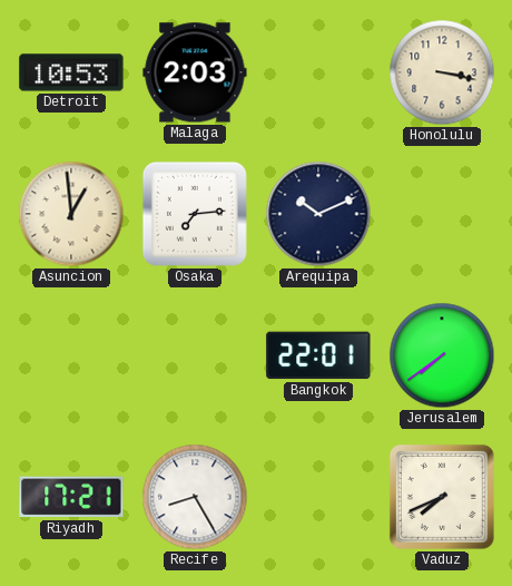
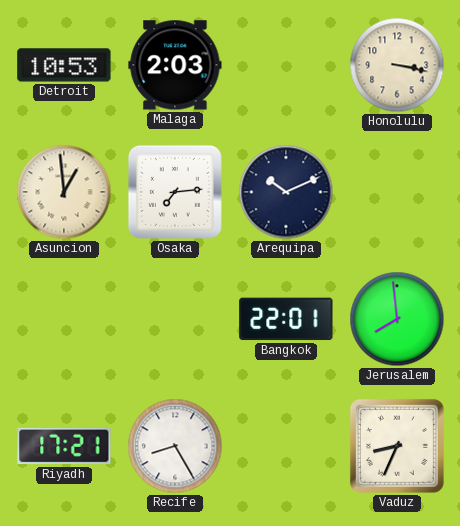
Jerusalem: 7:39 -> 7:59
Vaduz: 7:41 -> 8:34
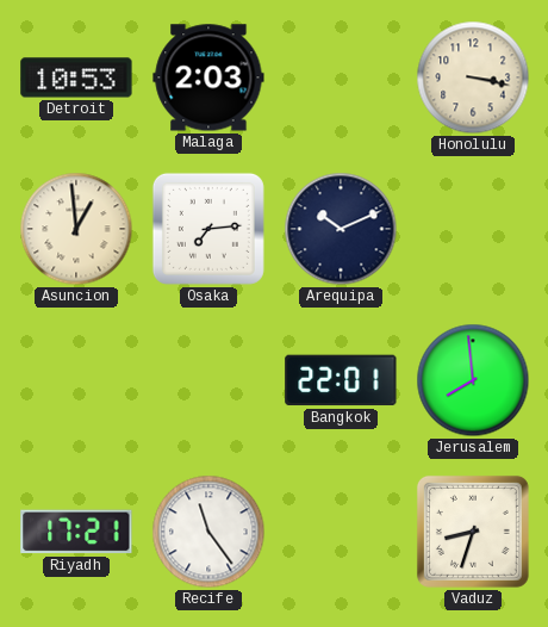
Recife: 8:25 -> 11:24
Vaduz: 8:34 -> 8:33
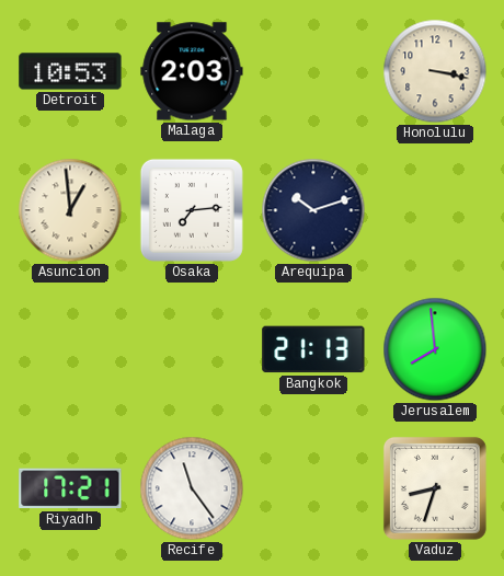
Arequipa: 10:11 -> 10:12
Bangkok: 22:01 -> 21:13
